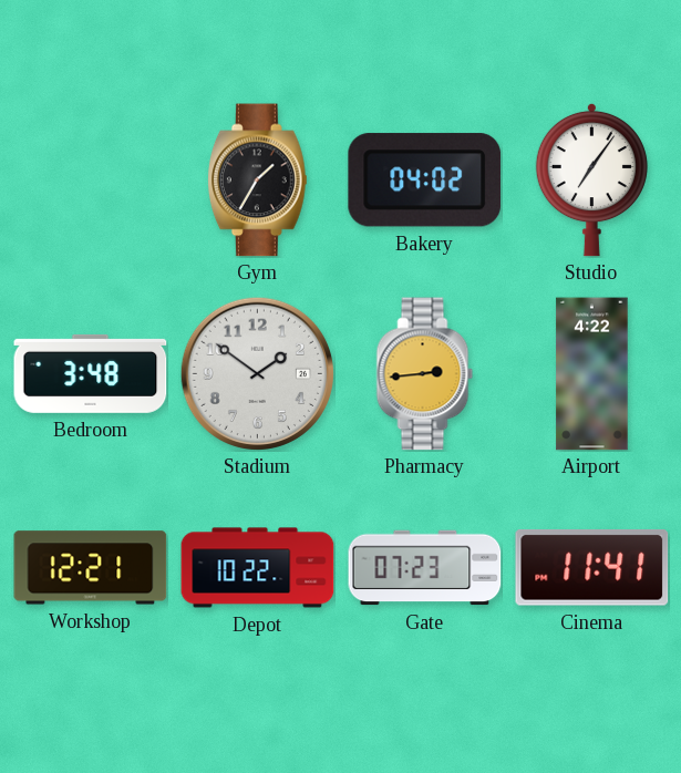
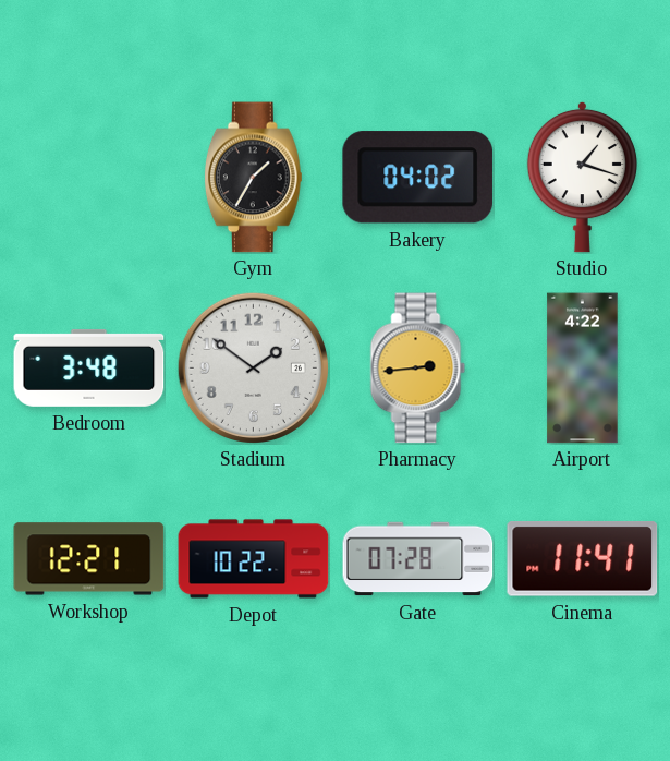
Studio: 7:06 -> 1:18
Gate: 07:23 -> 07:28
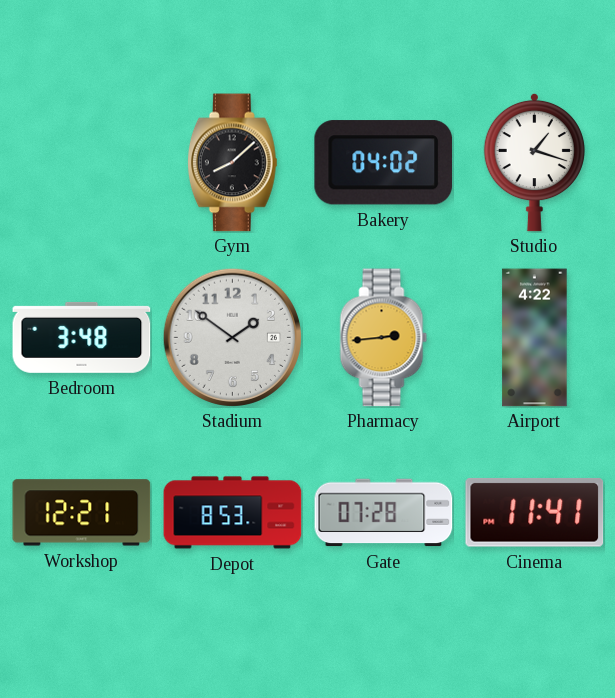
Gym: 1:35 -> 8:08
Depot: 10:22 -> 8:53
